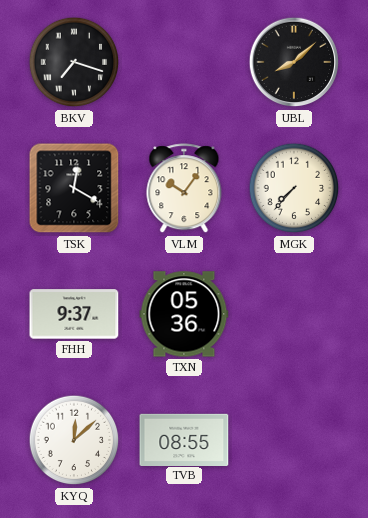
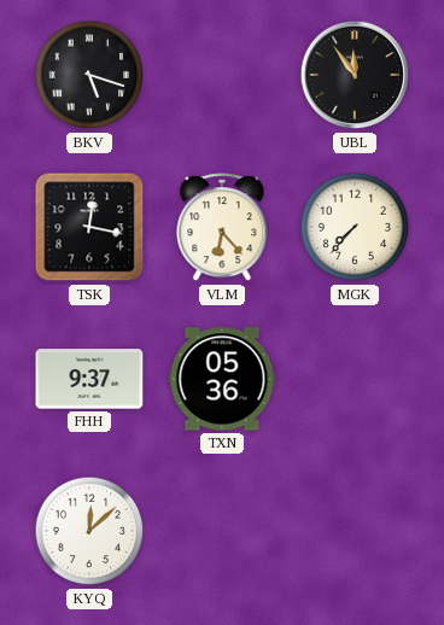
BKV: 7:18 -> 5:18
UBL: 8:08 -> 11:54
TSK: 12:20 -> 12:17
VLM: 10:06 -> 6:23
TVB: 08:55 -> none
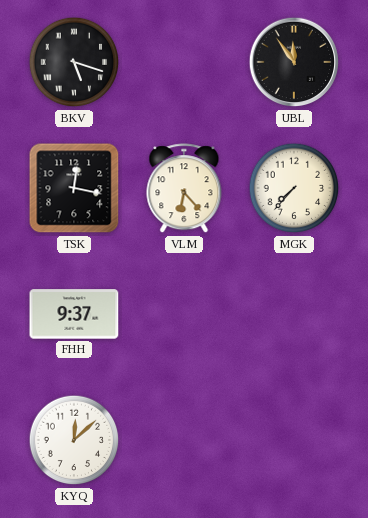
TXN: 05:36 -> none
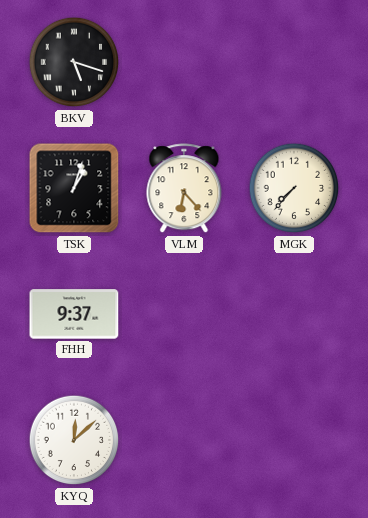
UBL: 11:54 -> none
TSK: 12:17 -> 1:03
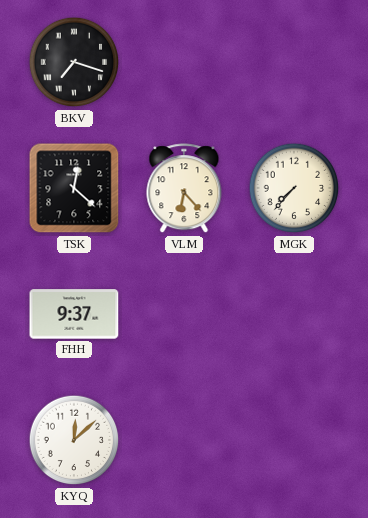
BKV: 5:18 -> 7:18
TSK: 1:03 -> 12:22
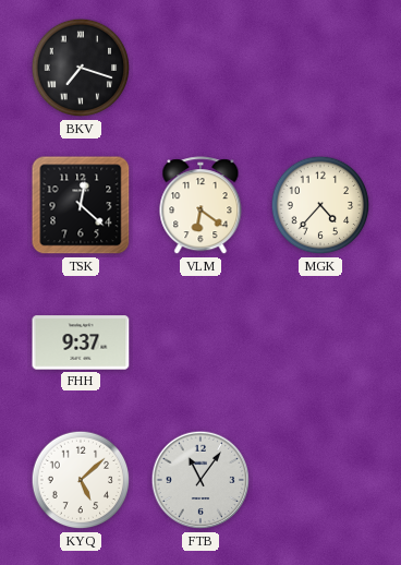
VLM: 6:23 -> 6:21
MGK: 7:37 -> 4:37
KYQ: 12:08 -> 5:08
FTB: none -> 11:06
